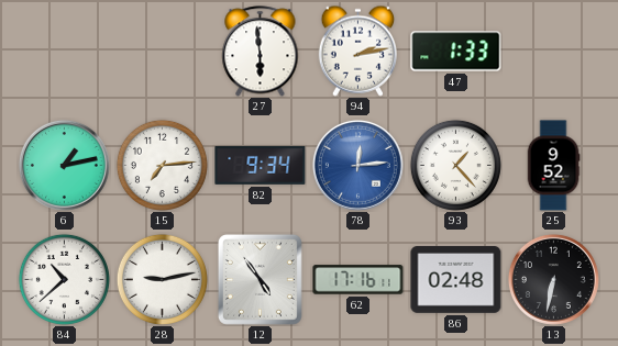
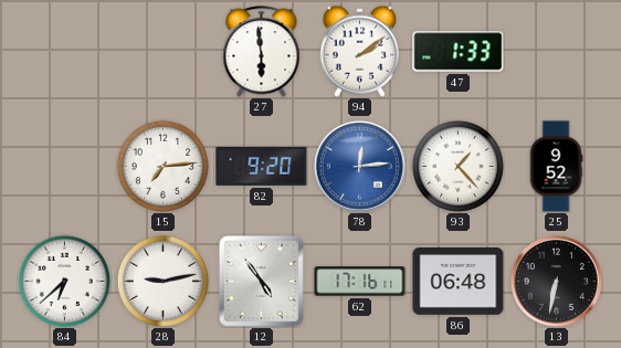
94: 2:13 -> 2:09
6: 1:13 -> none
82: 9:34 -> 9:20
84: 10:38 -> 6:38
86: 02:48 -> 06:48
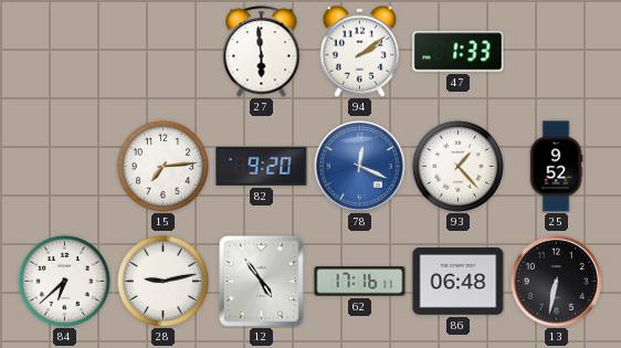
78: 12:14 -> 12:19
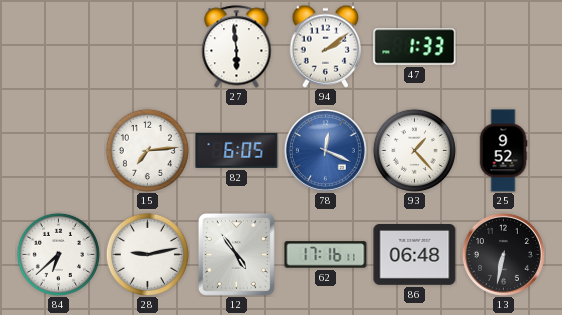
82: 9:20 -> 6:05
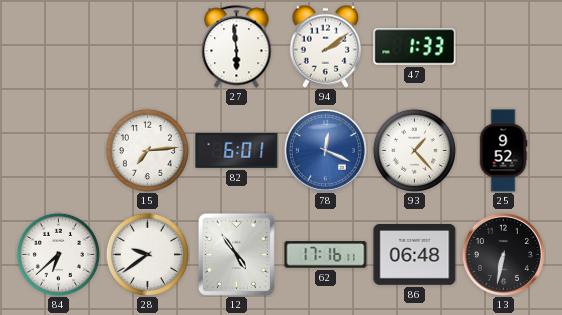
82: 6:05 -> 6:01
28: 9:13 -> 9:39
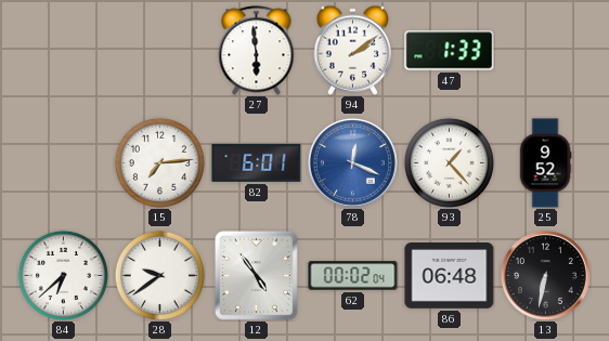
62: 17:16 -> 00:02
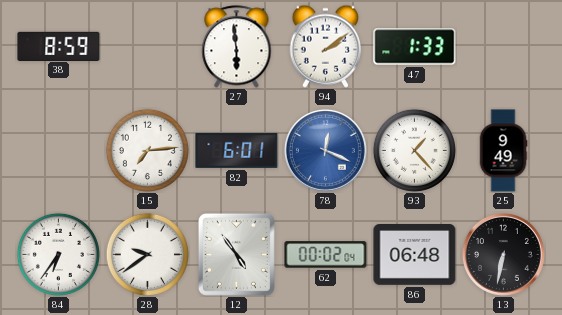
38: none -> 8:59
25: 9:52 -> 9:49
84: 6:38 -> 6:36
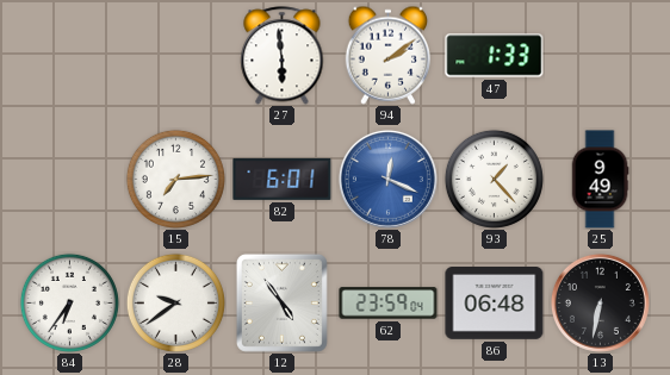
38: 8:59 -> none
62: 00:02 -> 23:59
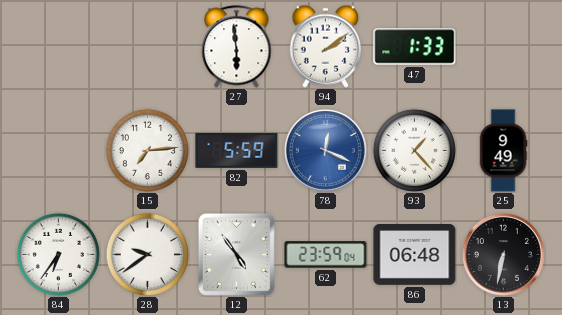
82: 6:01 -> 5:59
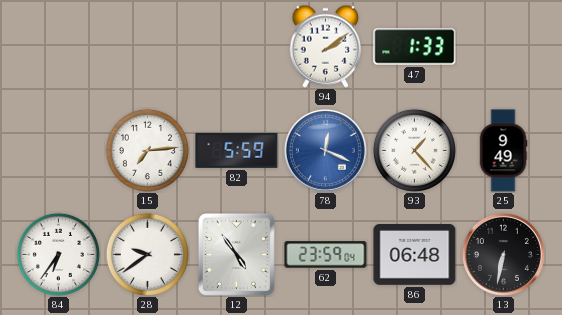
27: 5:59 -> none
